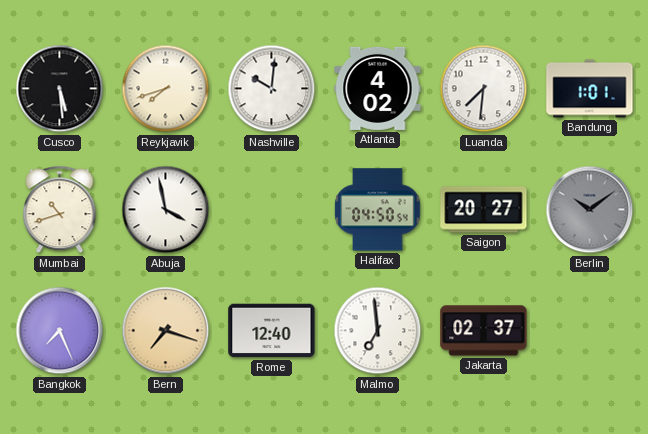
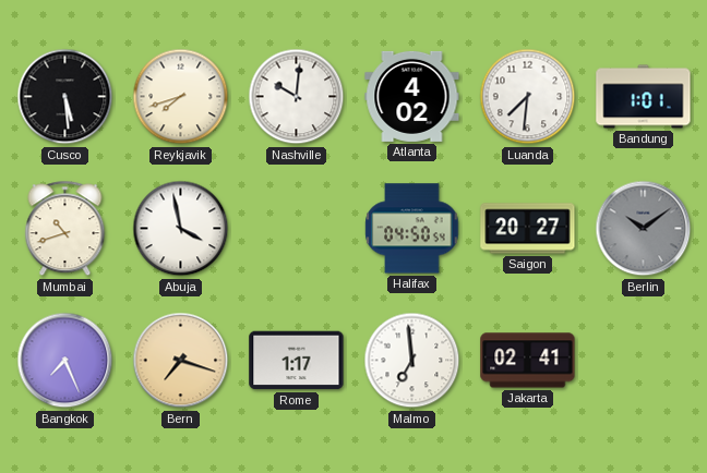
Rome: 12:40 -> 1:17
Jakarta: 02:37 -> 02:41
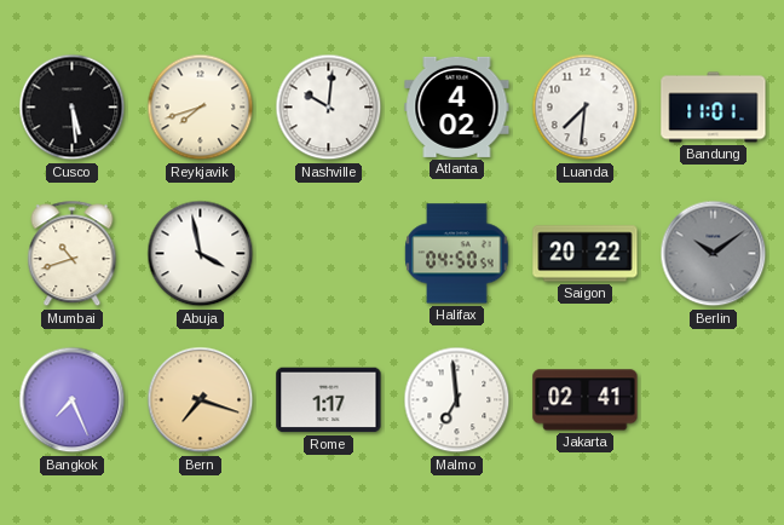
Bandung: 1:01 -> 11:01
Saigon: 20:27 -> 20:22
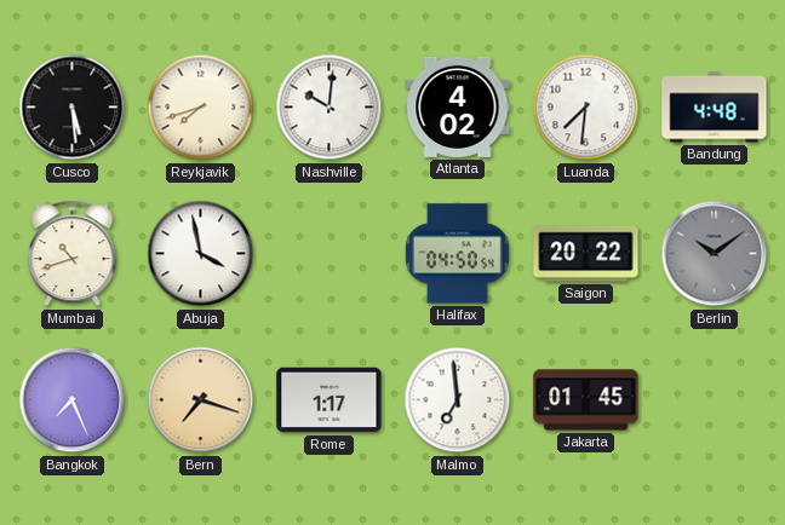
Bandung: 11:01 -> 4:48
Jakarta: 02:41 -> 01:45
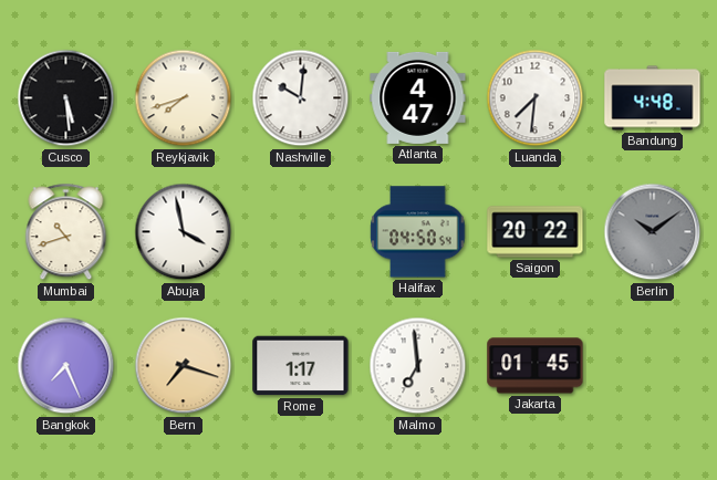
Atlanta: 4:02 -> 4:47
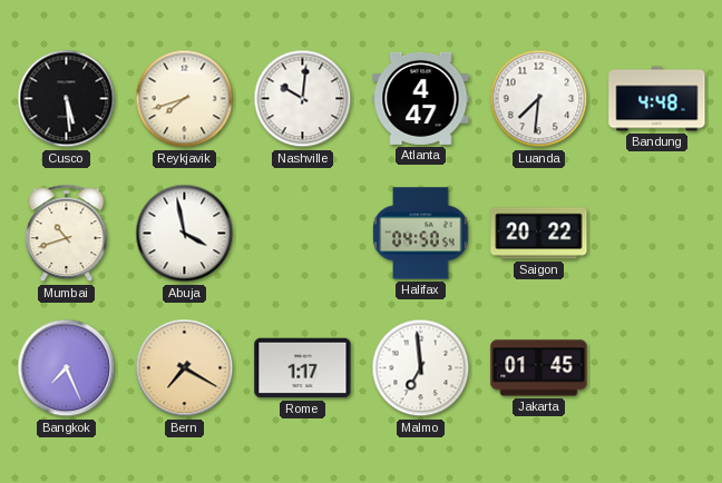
Berlin: 10:09 -> none
Bern: 7:18 -> 7:20
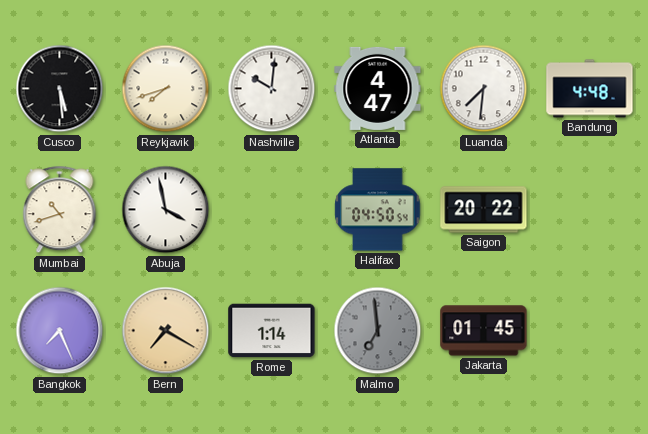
Rome: 1:17 -> 1:14
Malmo dial: white -> grey
